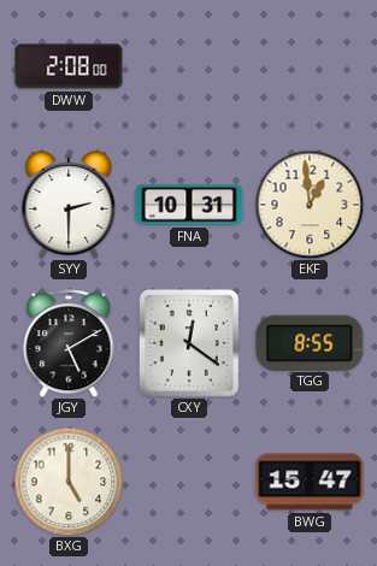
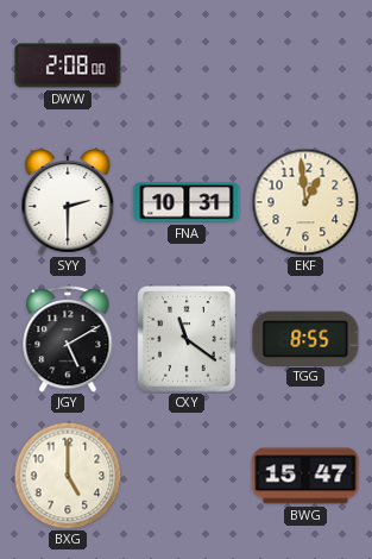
CXY: 12:21 -> 11:21
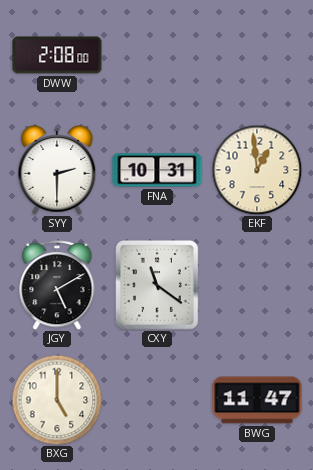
TGG: 8:55 -> none
BWG: 15:47 -> 11:47
